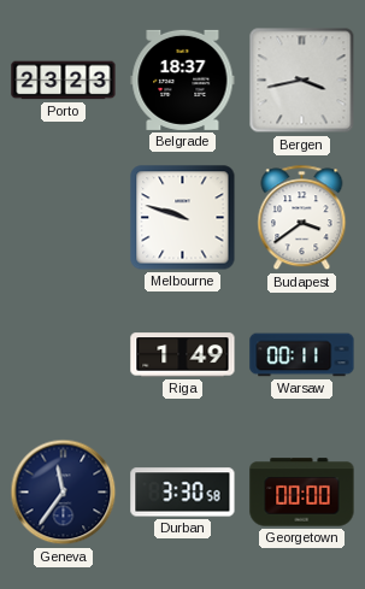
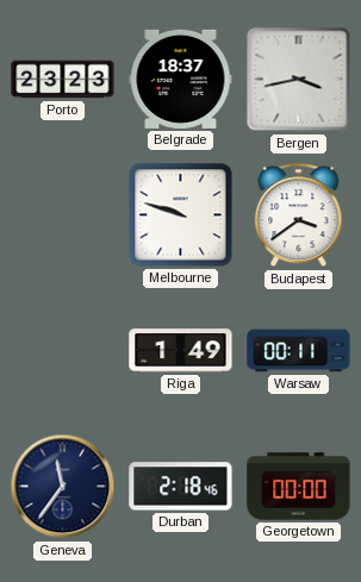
Durban: 3:30 -> 2:18
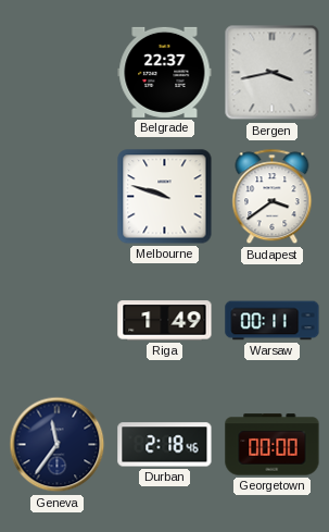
Porto: 23:23 -> none
Belgrade: 18:37 -> 22:37
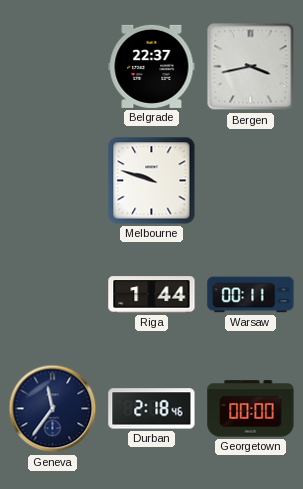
Budapest: 3:39 -> none
Riga: 1:49 -> 1:44
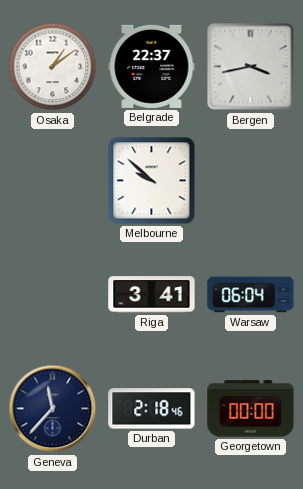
Osaka: none -> 1:09
Melbourne: 9:48 -> 9:52
Riga: 1:44 -> 3:41
Warsaw: 00:11 -> 06:04
Geneva: 11:36 -> 11:37
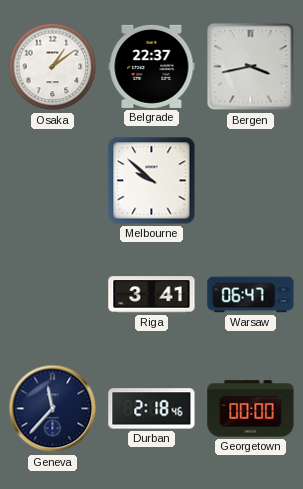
Warsaw: 06:04 -> 06:47
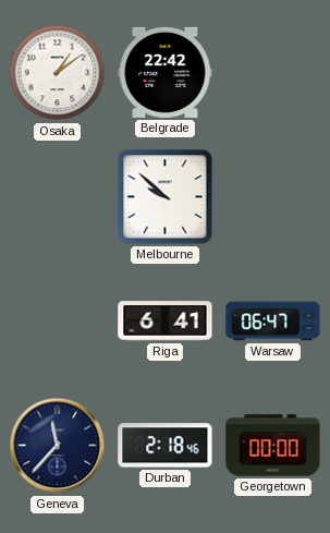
Belgrade: 22:37 -> 22:42
Bergen: 3:43 -> none
Riga: 3:41 -> 6:41
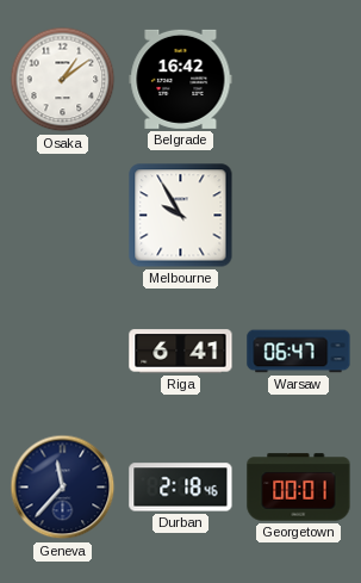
Belgrade: 22:42 -> 16:42
Melbourne: 9:52 -> 9:55
Georgetown: 00:00 -> 00:01
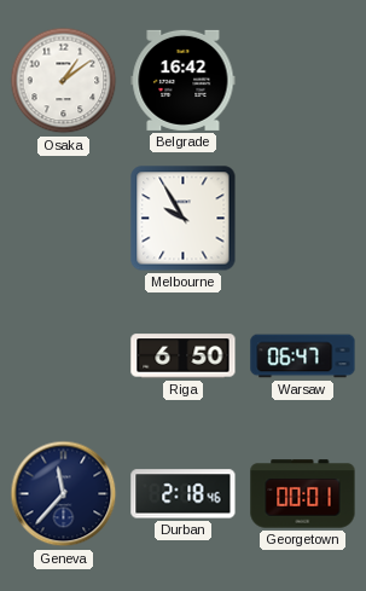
Riga: 6:41 -> 6:50
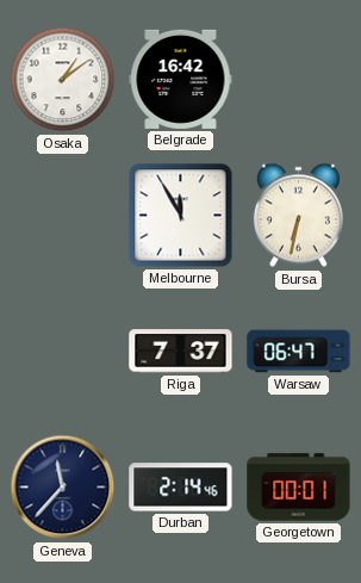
Melbourne: 9:55 -> 11:55
Bursa: none -> 6:32
Riga: 6:50 -> 7:37
Durban: 2:18 -> 2:14
